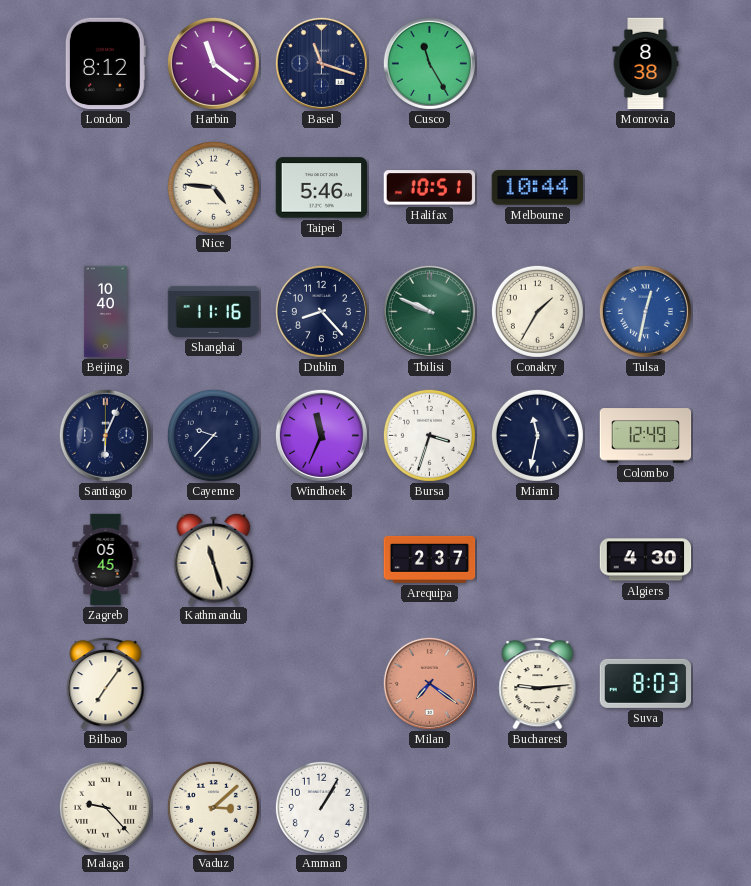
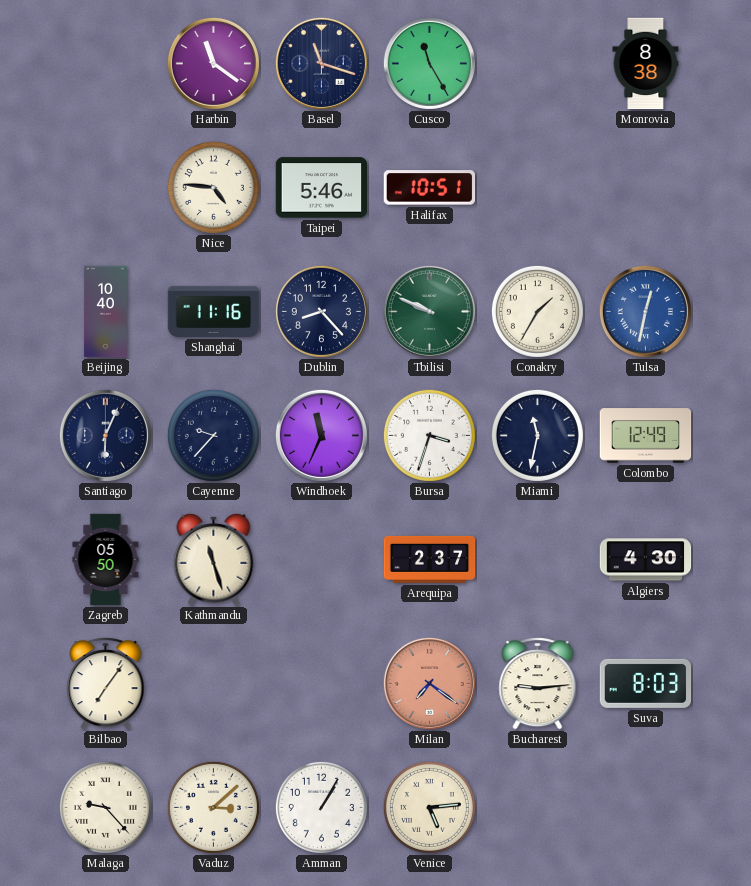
London: 8:12 -> none
Melbourne: 10:44 -> none
Zagreb: 05:45 -> 05:50
Venice: none -> 5:14
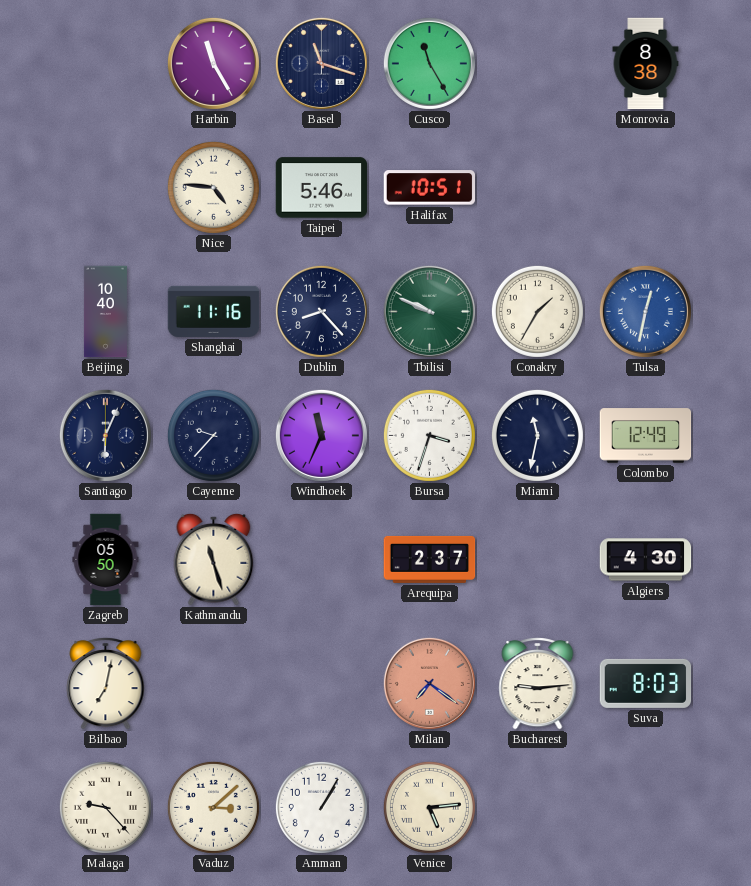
Harbin: 11:21 -> 11:25
Bilbao: 7:06 -> 7:02
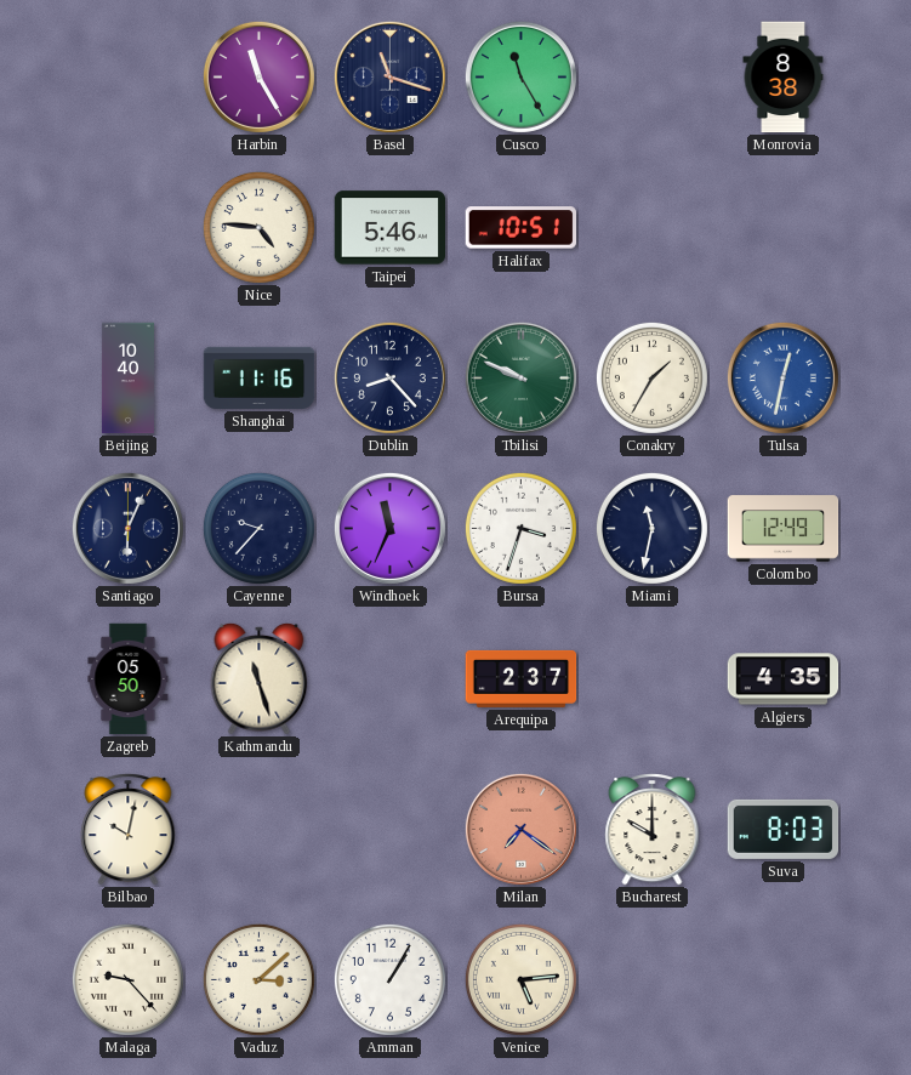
Algiers: 4:30 -> 4:35
Bilbao: 7:02 -> 10:02
Bucharest: 9:14 -> 10:00
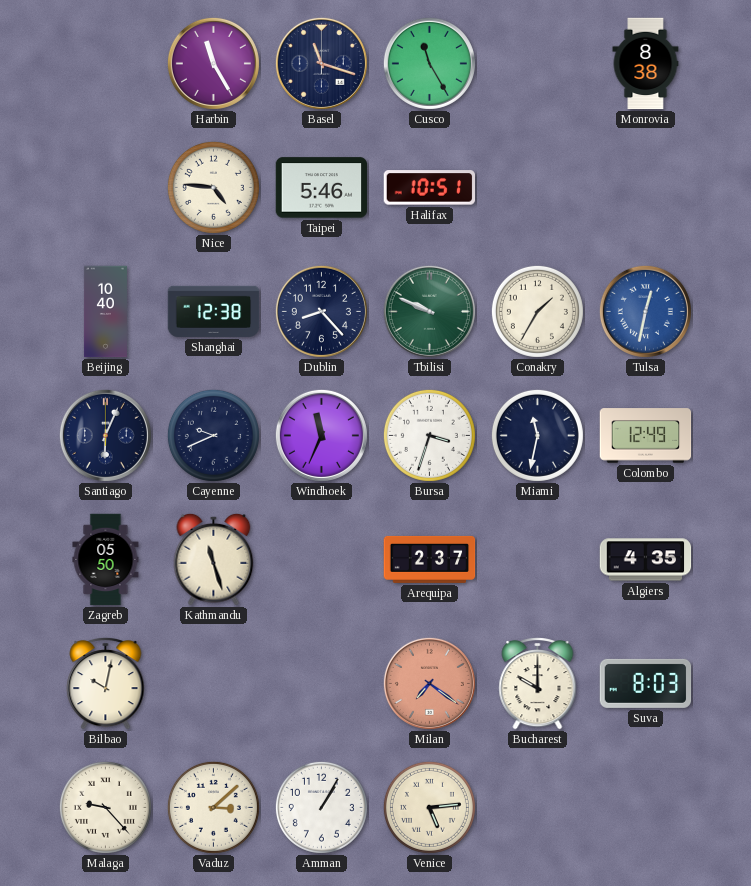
Shanghai: 11:16 -> 12:38
Cayenne: 9:37 -> 9:41
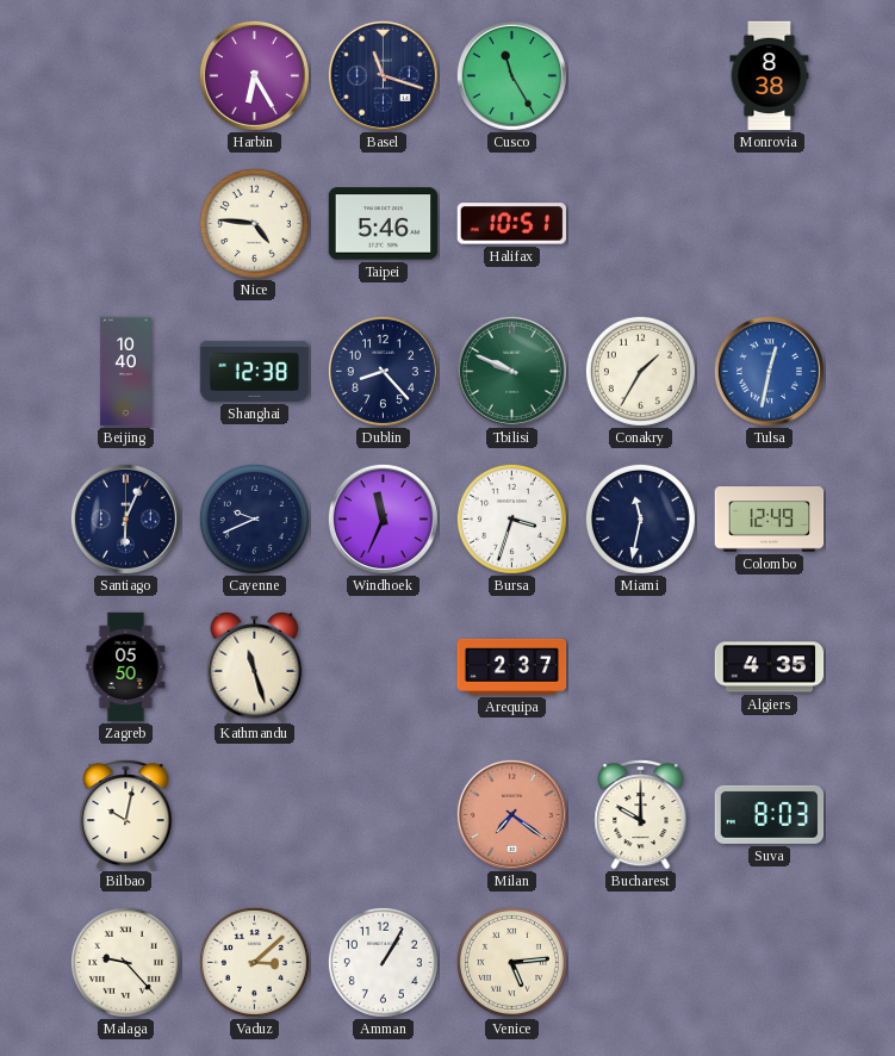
Harbin: 11:25 -> 6:25
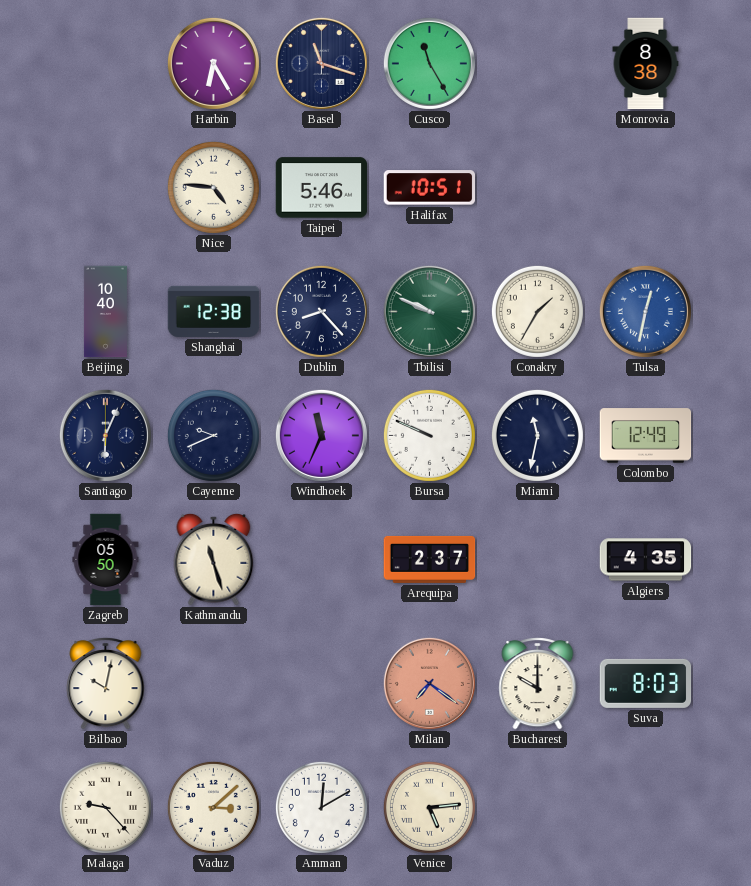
Bursa: 3:33 -> 9:49
Amman: 1:05 -> 12:10
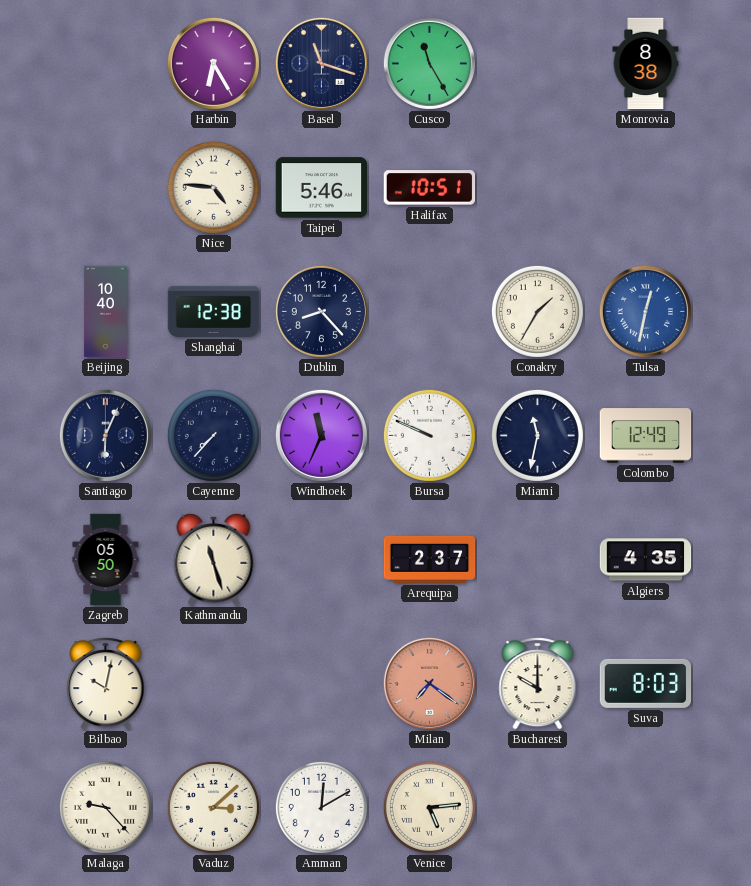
Tbilisi: 9:49 -> none
Cayenne: 9:41 -> 7:37
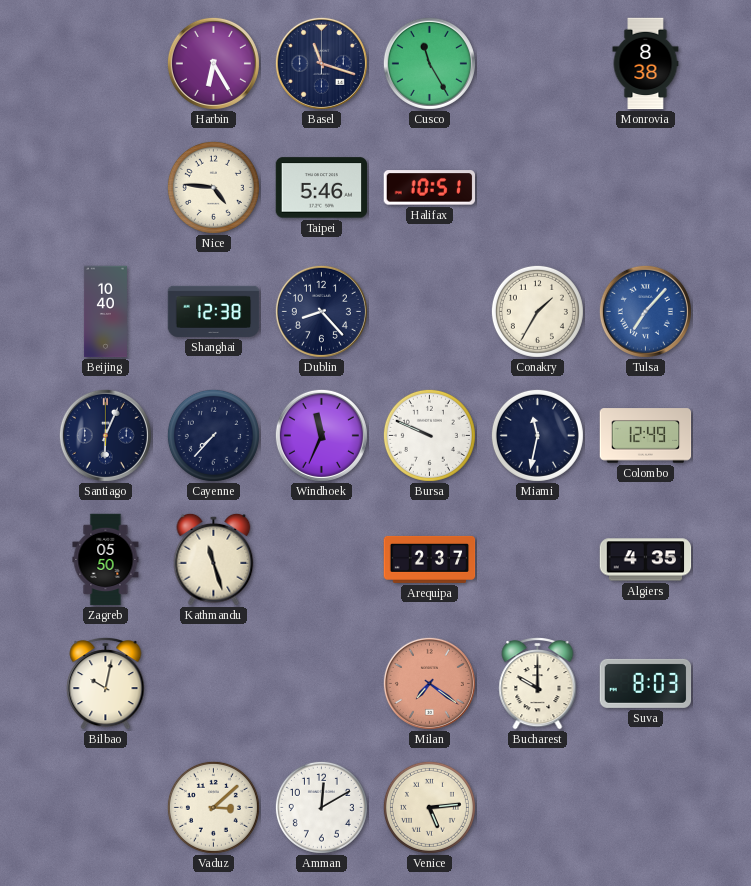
Tulsa: 12:32 -> 7:07
Malaga: 9:23 -> none
